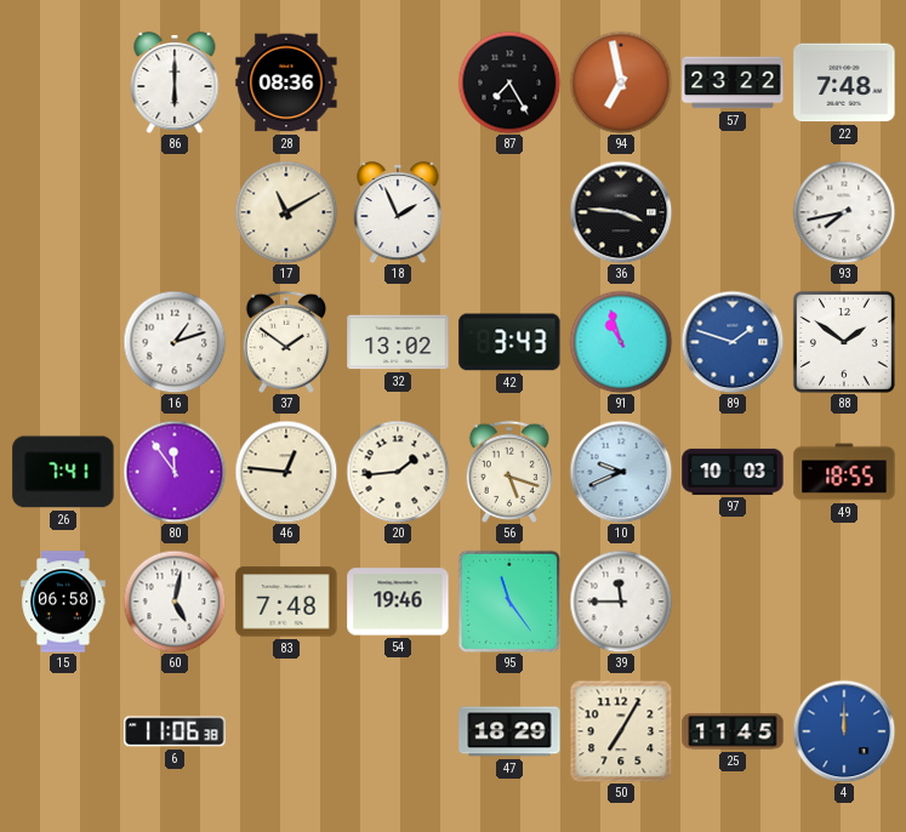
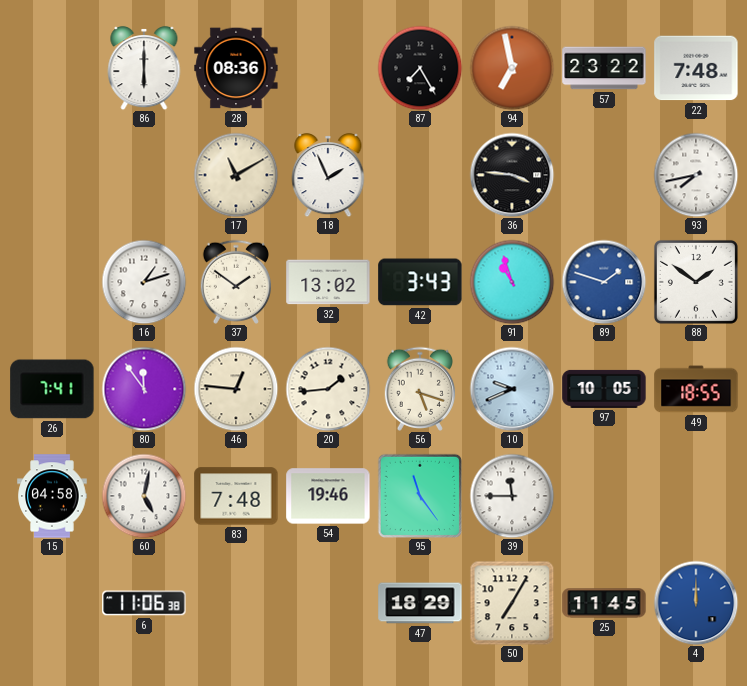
97: 10:03 -> 10:05
15: 06:58 -> 04:58
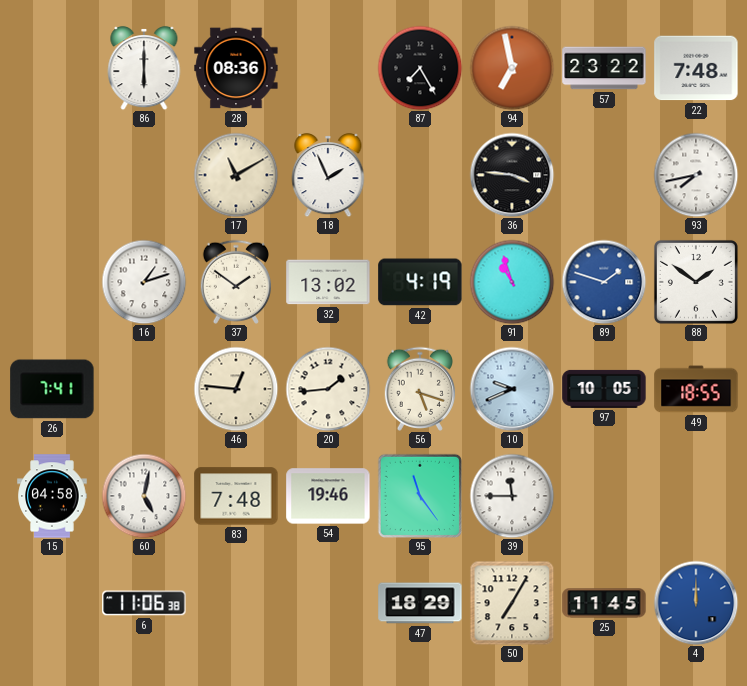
42: 3:43 -> 4:19
80: 11:54 -> none
